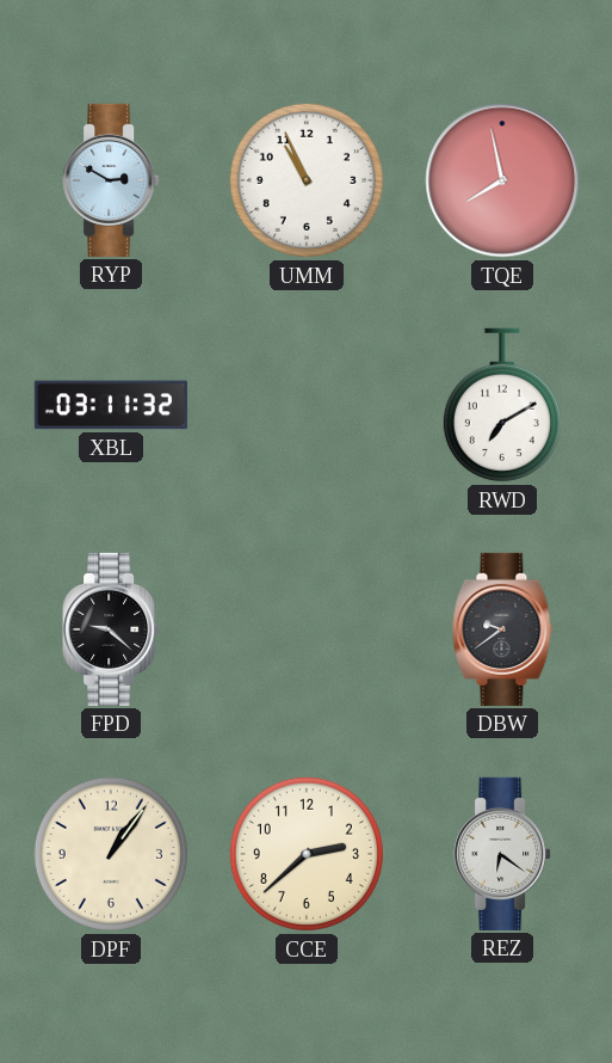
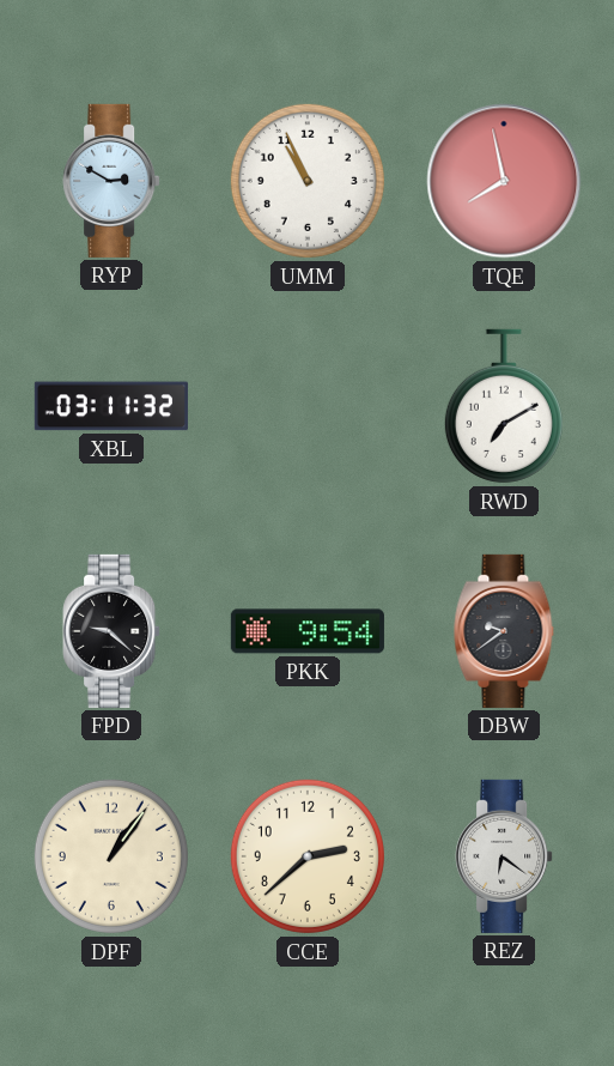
PKK: none -> 9:54
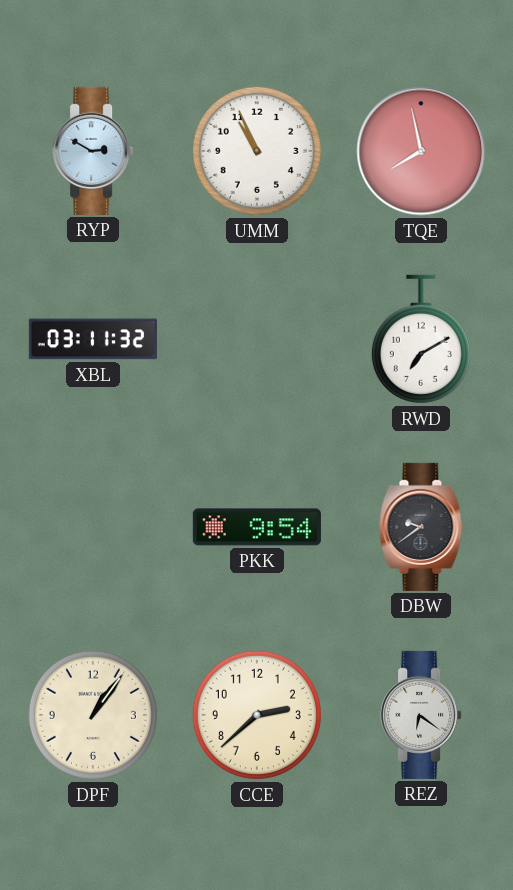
FPD: 9:22 -> none
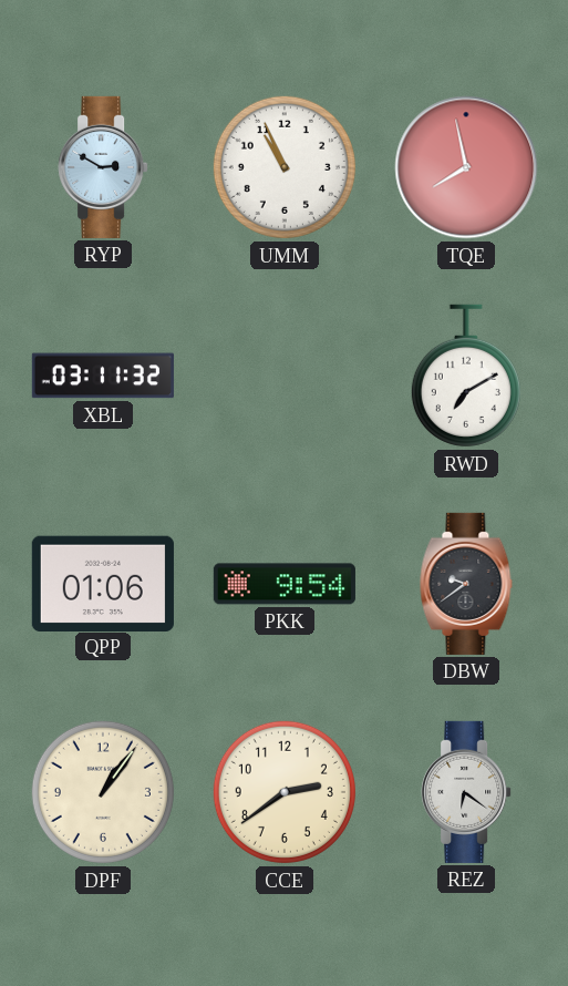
QPP: none -> 01:06
CCE: 2:38 -> 2:39
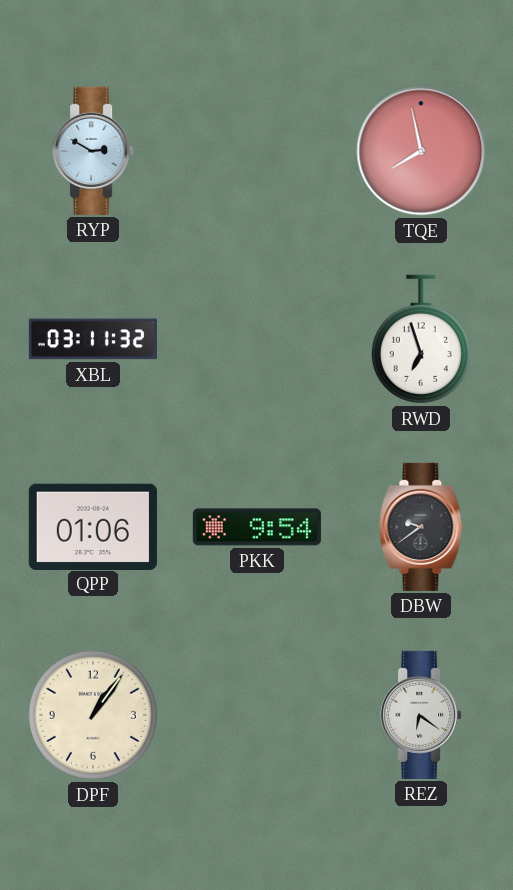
UMM: 10:56 -> none
RWD: 7:10 -> 6:57
CCE: 2:39 -> none
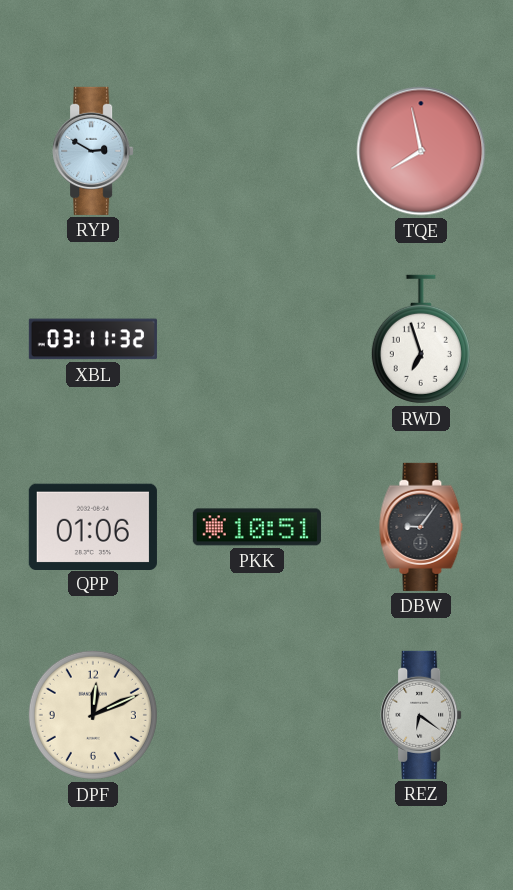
PKK: 9:54 -> 10:51
DBW: 9:39 -> 9:06
DPF: 1:06 -> 12:11
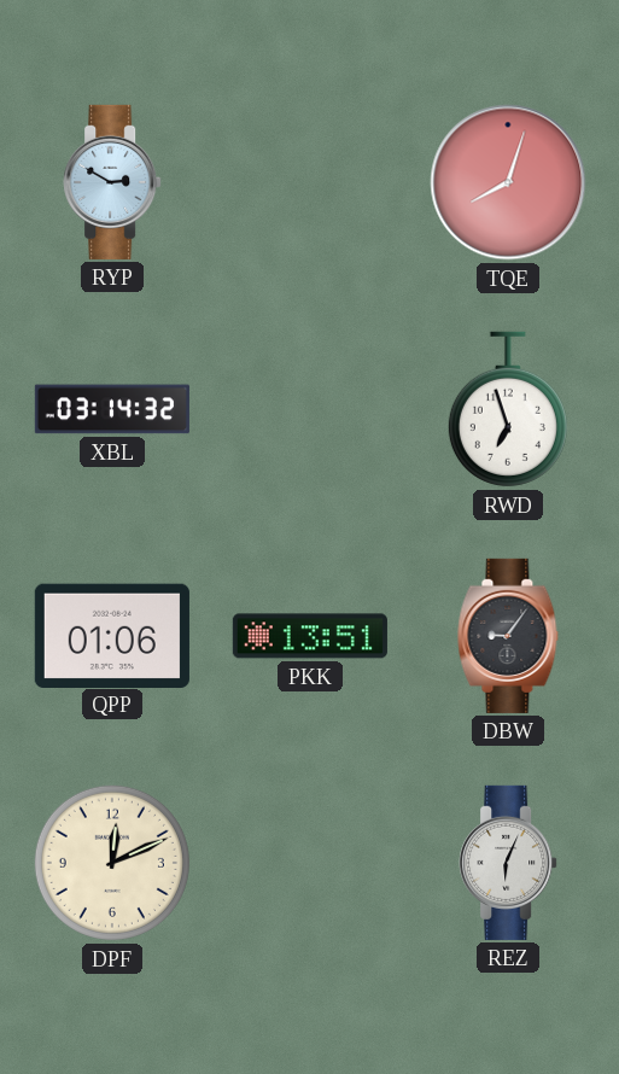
TQE: 7:58 -> 8:03
XBL: 03:11 -> 03:14
PKK: 10:51 -> 13:51
REZ: 6:21 -> 6:04
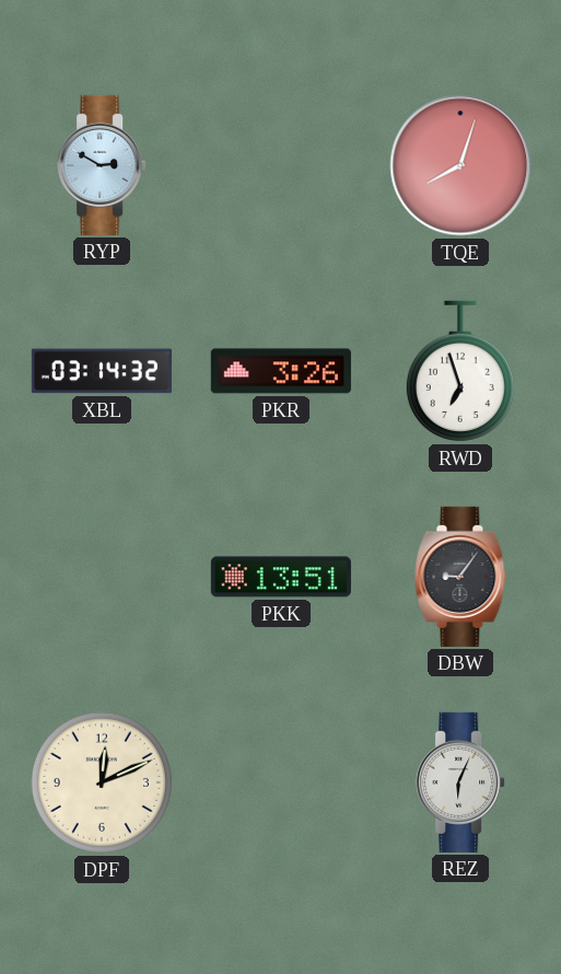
PKR: none -> 3:26
QPP: 01:06 -> none
